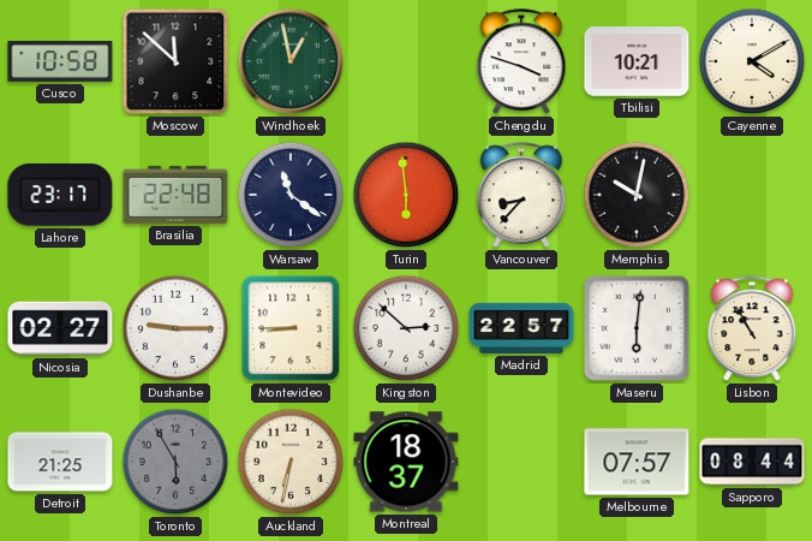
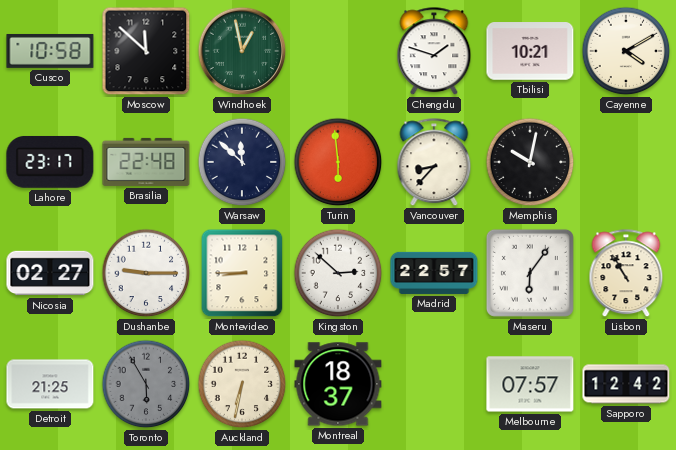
Chengdu: 3:48 -> 1:48
Warsaw: 11:21 -> 11:52
Maseru: 6:01 -> 6:06
Sapporo: 08:44 -> 12:42
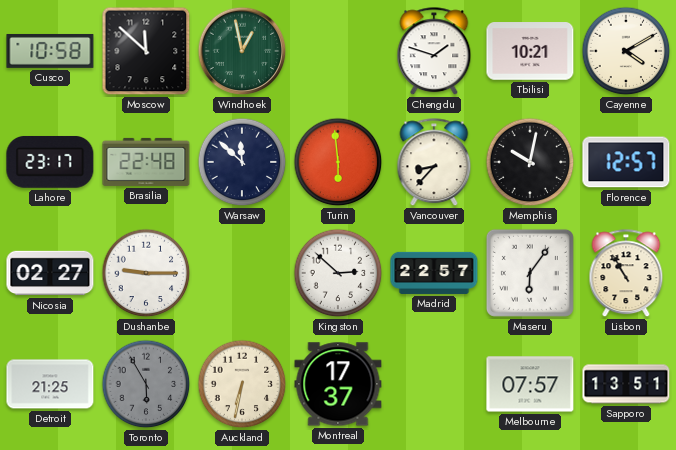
Florence: none -> 12:57
Montevideo: 8:45 -> none
Montreal: 18:37 -> 17:37
Sapporo: 12:42 -> 13:51
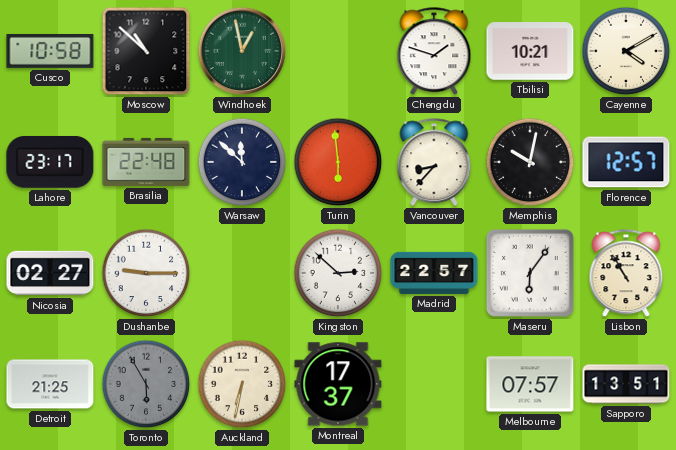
Moscow: 11:52 -> 10:52
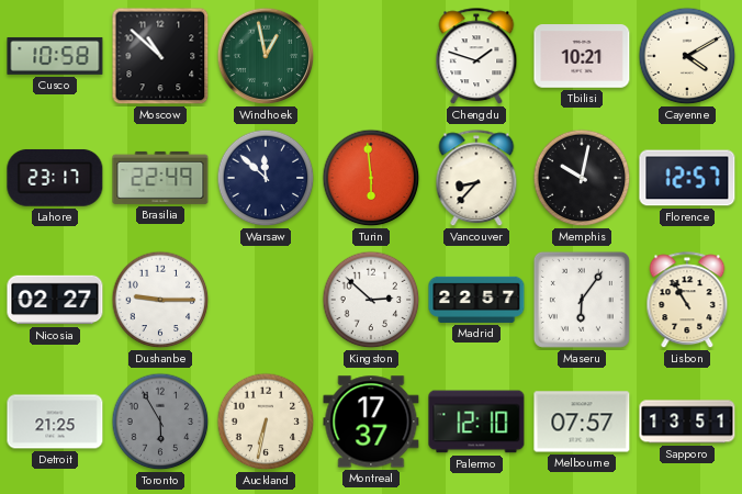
Brasilia: 22:48 -> 22:49
Palermo: none -> 12:10
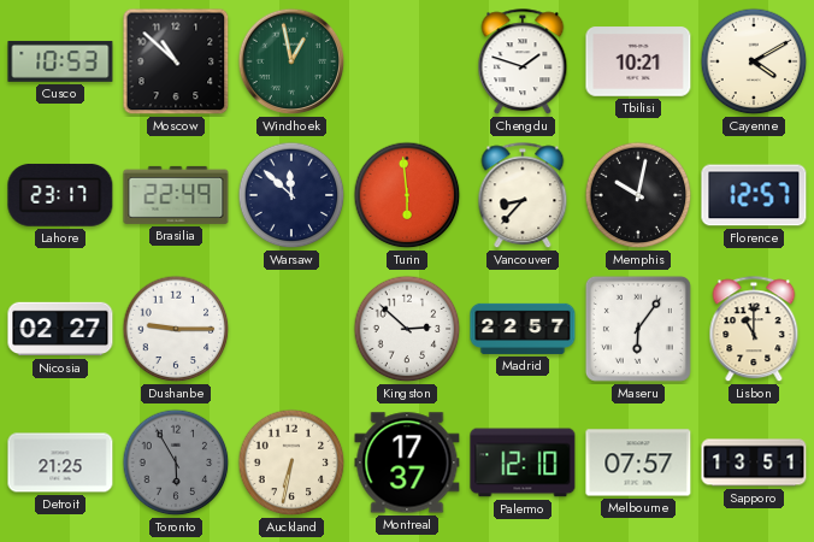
Cusco: 10:58 -> 10:53
Lisbon: 10:55 -> 11:00
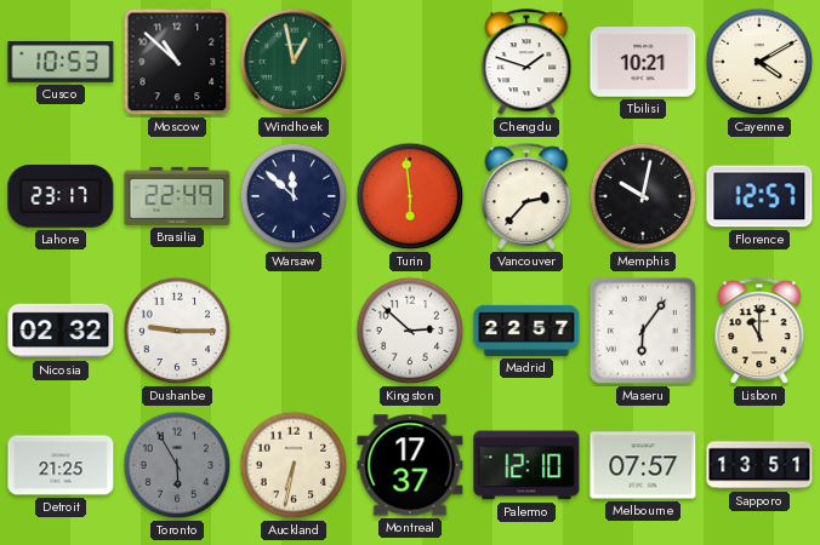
Vancouver: 8:37 -> 2:37
Nicosia: 02:27 -> 02:32
